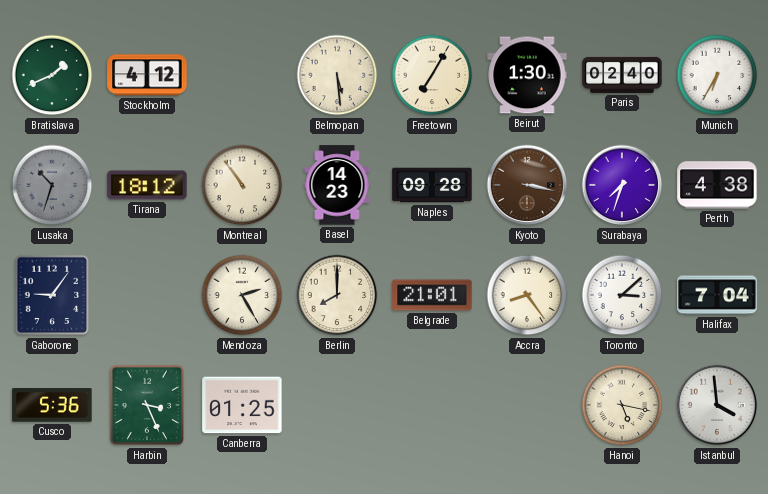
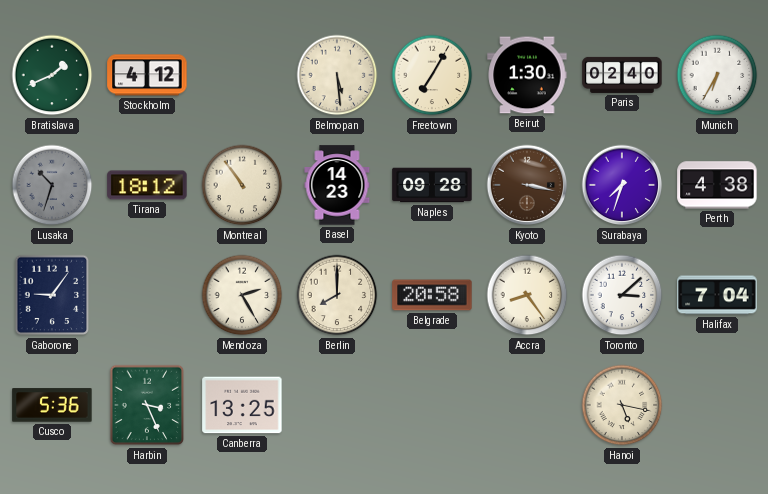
Belgrade: 21:01 -> 20:58
Canberra: 01:25 -> 13:25
Istanbul: 3:59 -> none
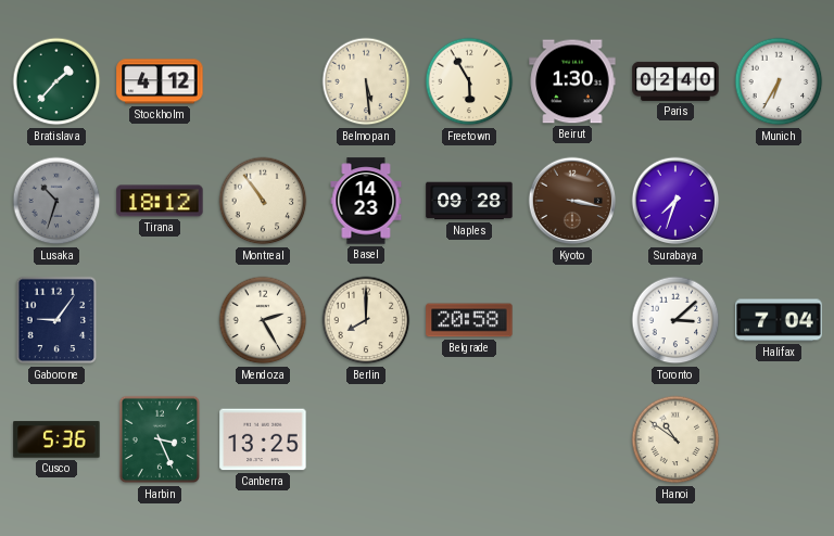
Bratislava: 1:41 -> 1:37
Freetown: 7:05 -> 5:55
Perth: 4:38 -> none
Accra: 8:24 -> none
Hanoi: 5:17 -> 10:51
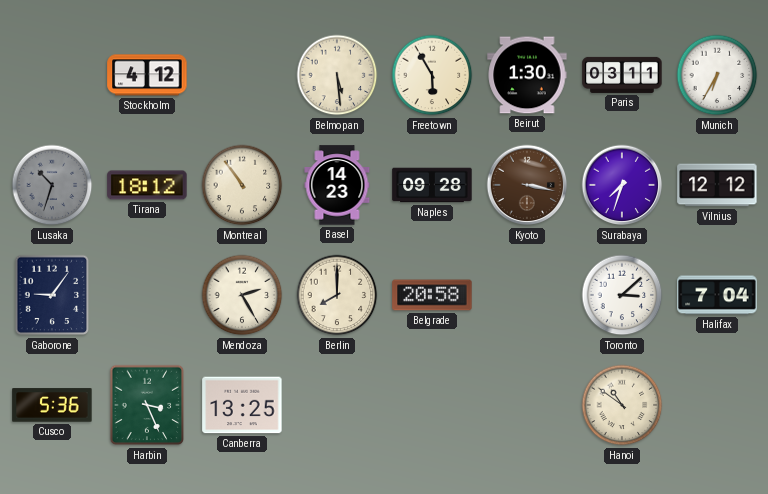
Bratislava: 1:37 -> none
Paris: 02:40 -> 03:11
Vilnius: none -> 12:12
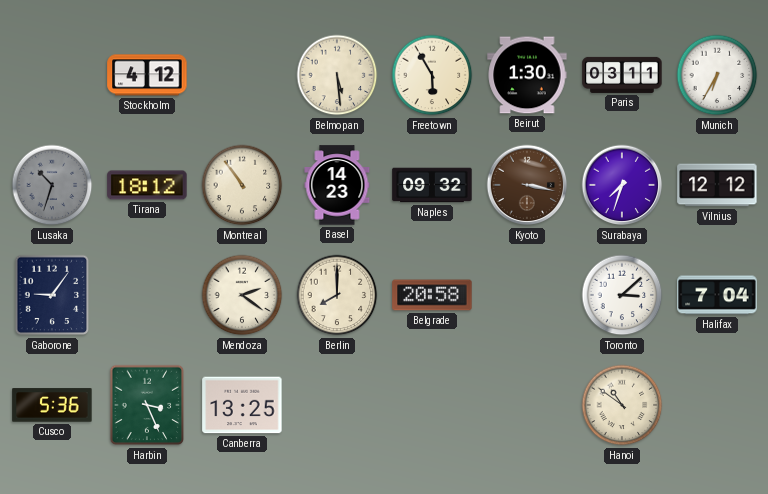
Naples: 09:28 -> 09:32
Mendoza: 2:25 -> 2:21
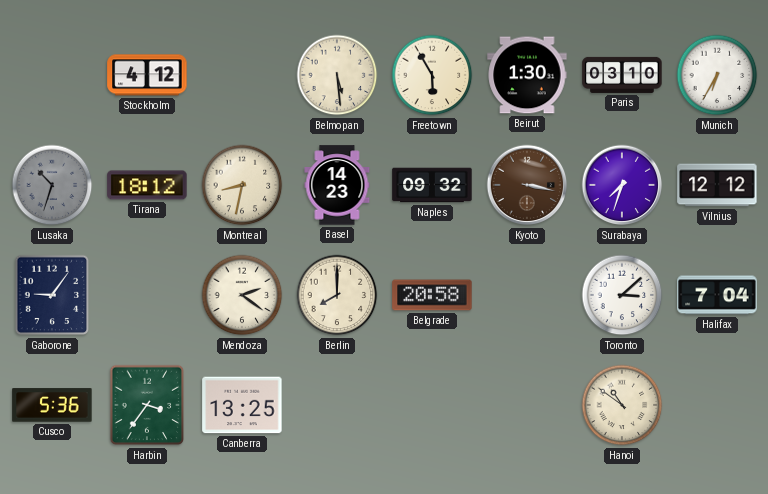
Paris: 03:11 -> 03:10
Montreal: 10:54 -> 8:32
Harbin: 3:26 -> 3:36
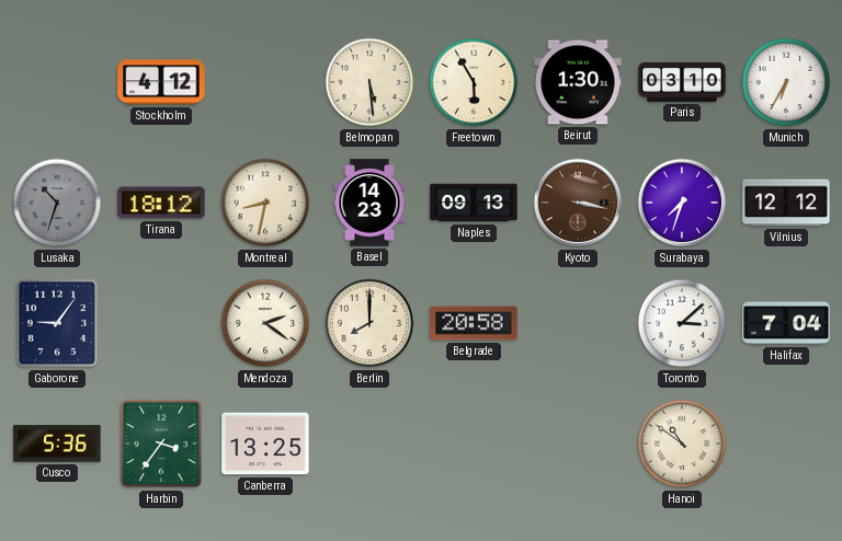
Naples: 09:32 -> 09:13
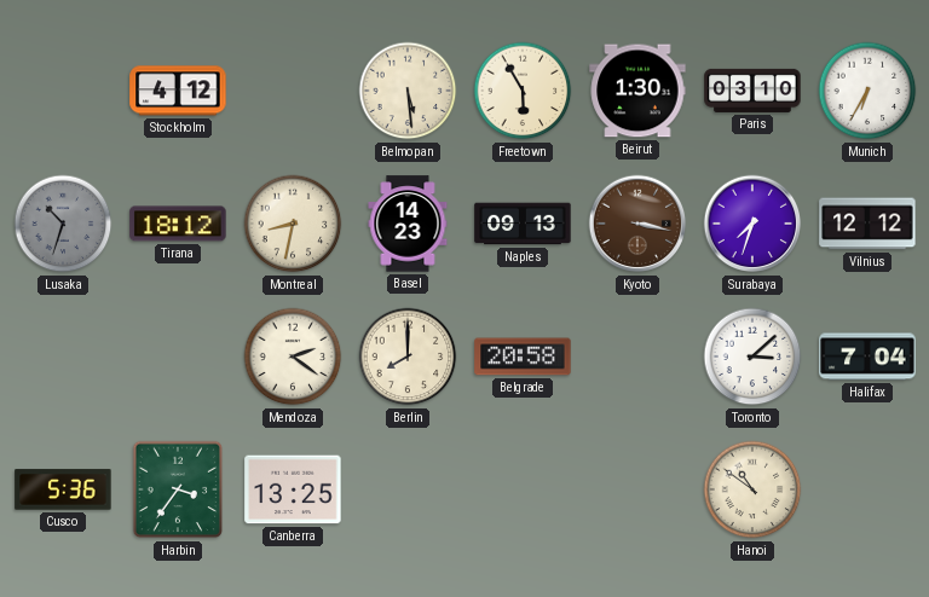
Gaborone: 9:06 -> none
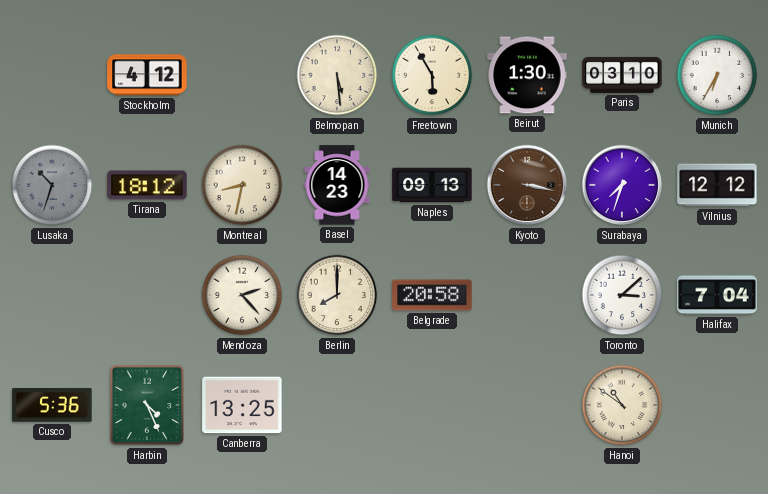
Mendoza: 2:21 -> 2:23
Harbin: 3:36 -> 4:26
